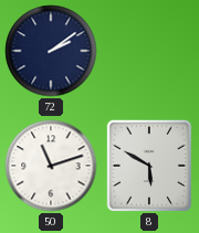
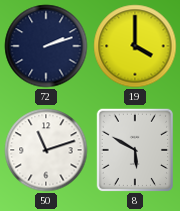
72: 2:09 -> 2:12
19: none -> 4:00
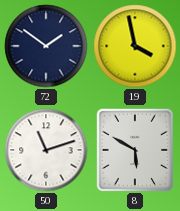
72: 2:12 -> 1:51
19: 4:00 -> 3:58
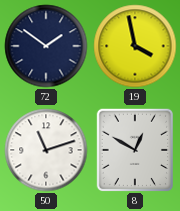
8: 5:50 -> 12:50
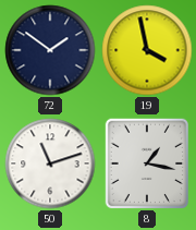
8: 12:50 -> 1:17
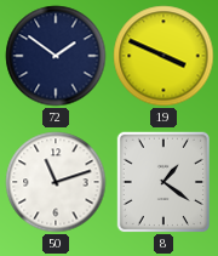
19: 3:58 -> 3:49
8: 1:17 -> 1:21
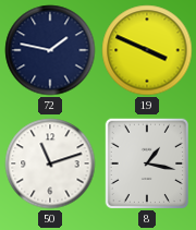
72: 1:51 -> 1:47
8: 1:21 -> 1:17
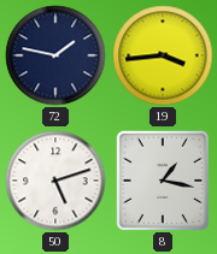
19: 3:49 -> 3:44
50: 11:12 -> 5:12
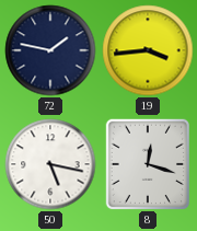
50: 5:12 -> 5:17
8: 1:17 -> 12:18
